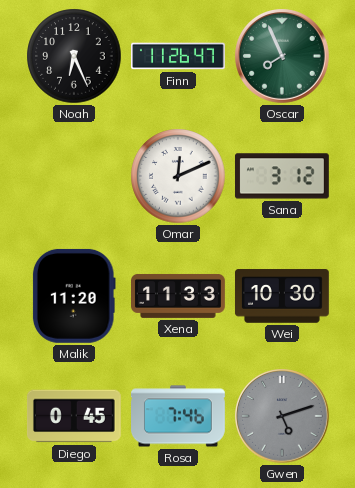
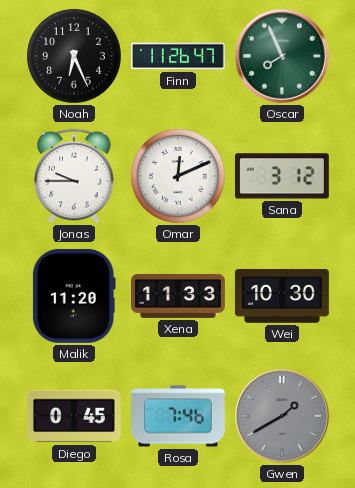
Jonas: none -> 9:45
Gwen: 5:12 -> 1:40
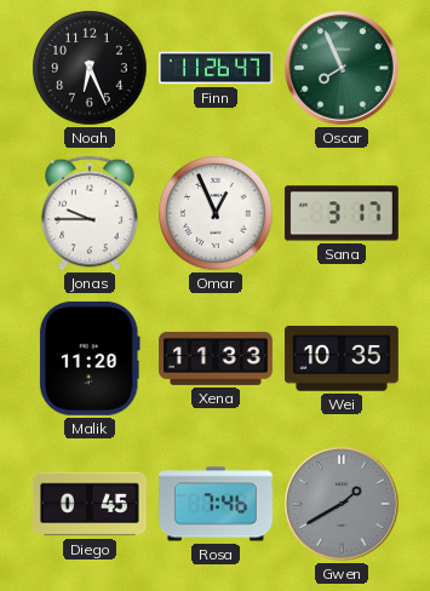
Omar: 12:11 -> 12:56
Sana: 3:12 -> 3:17
Wei: 10:30 -> 10:35
